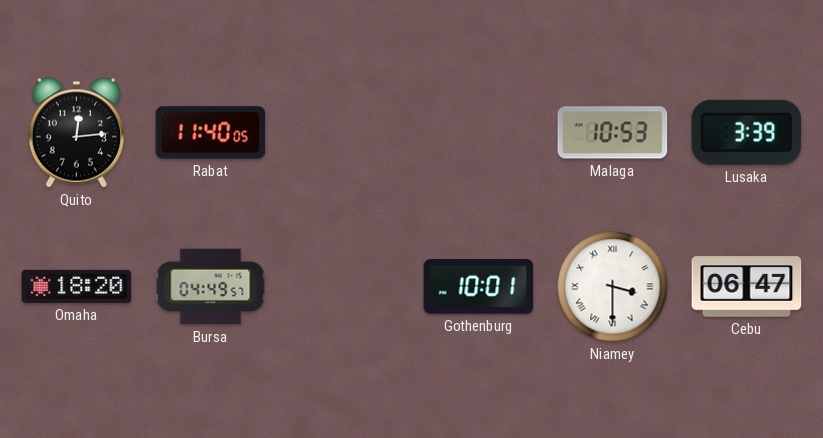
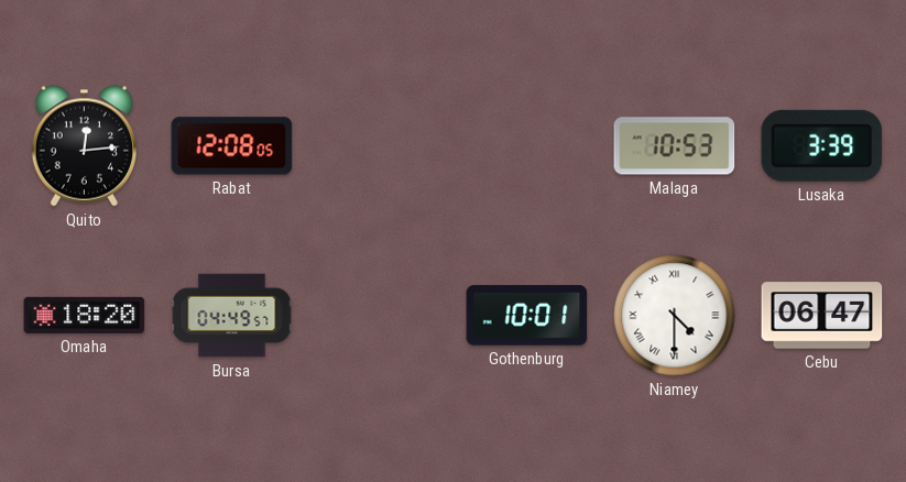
Rabat: 11:40 -> 12:08
Niamey: 3:30 -> 4:30
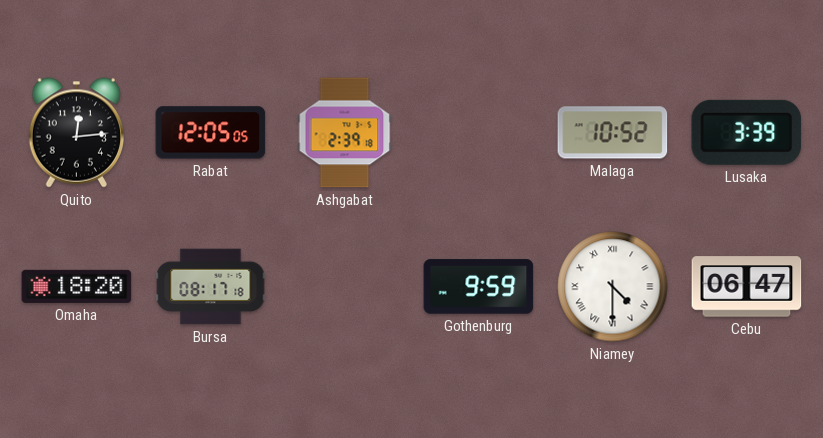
Rabat: 12:08 -> 12:05
Ashgabat: none -> 2:39
Malaga: 10:53 -> 10:52
Bursa: 04:49 -> 08:17
Gothenburg: 10:01 -> 9:59
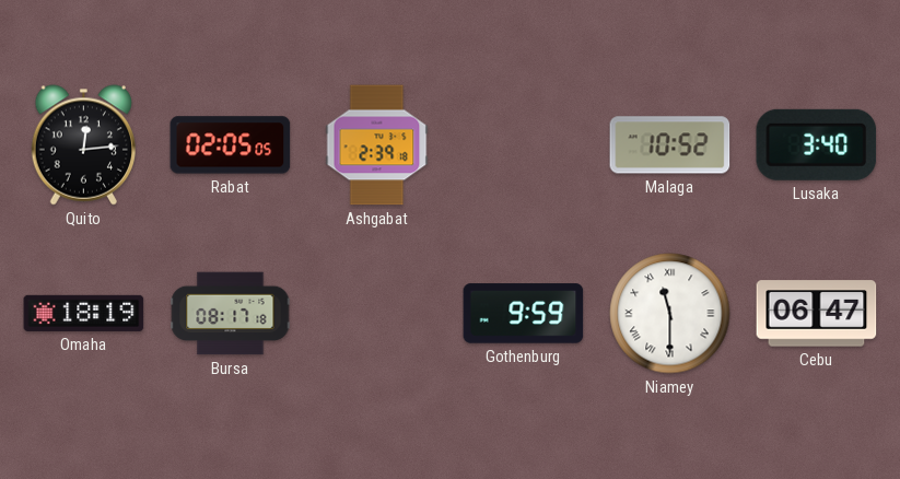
Rabat: 12:05 -> 02:05
Lusaka: 3:39 -> 3:40
Omaha: 18:20 -> 18:19
Niamey: 4:30 -> 11:30
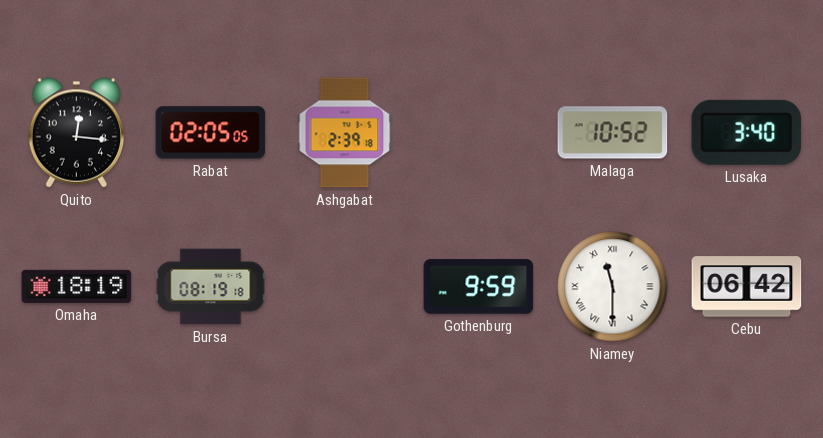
Quito: 12:14 -> 12:16
Bursa: 08:17 -> 08:19
Cebu: 06:47 -> 06:42
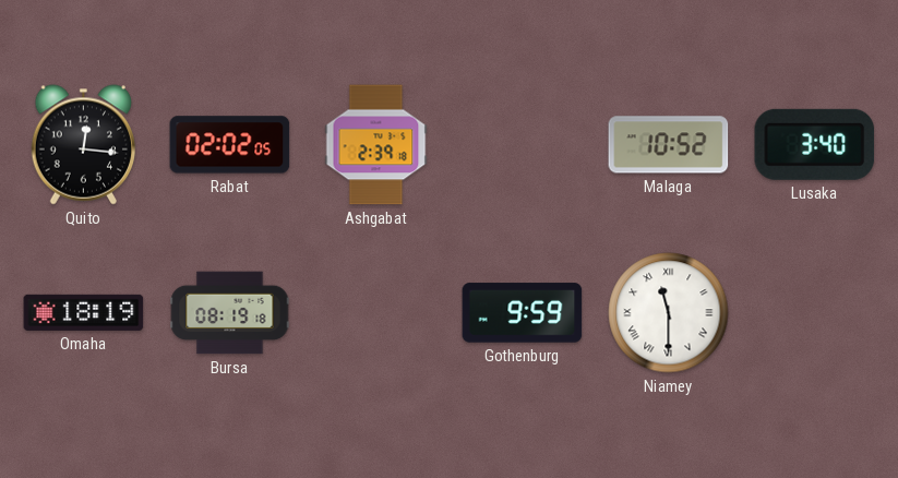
Rabat: 02:05 -> 02:02
Cebu: 06:42 -> none
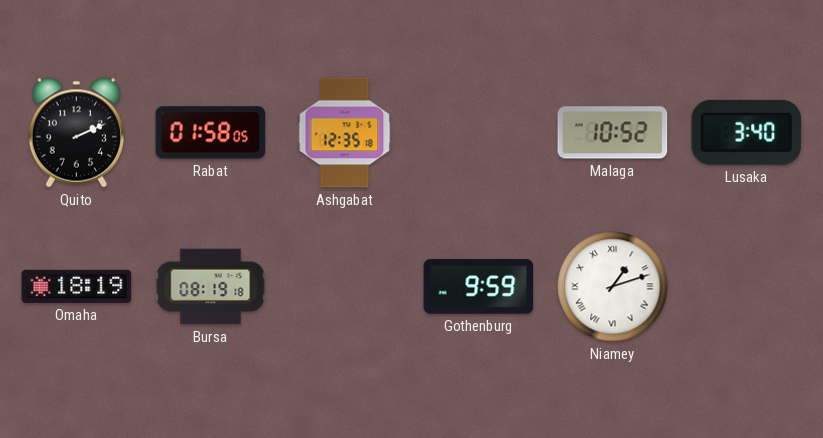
Quito: 12:16 -> 2:11
Rabat: 02:02 -> 01:58
Ashgabat: 2:39 -> 12:35
Niamey: 11:30 -> 1:12
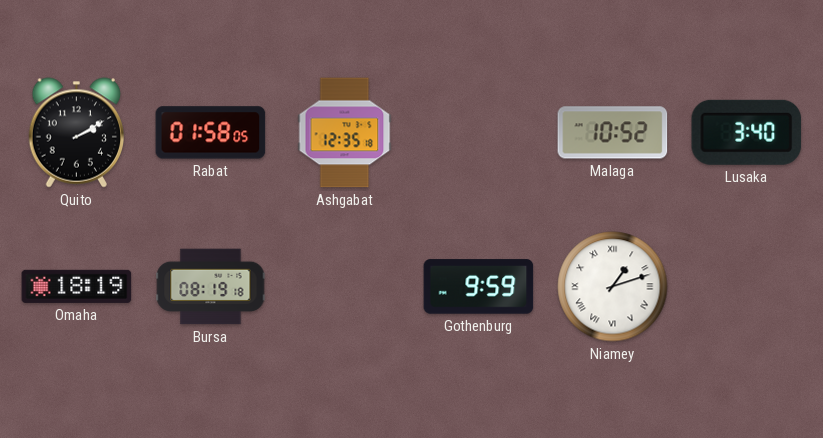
Quito: 2:11 -> 2:10
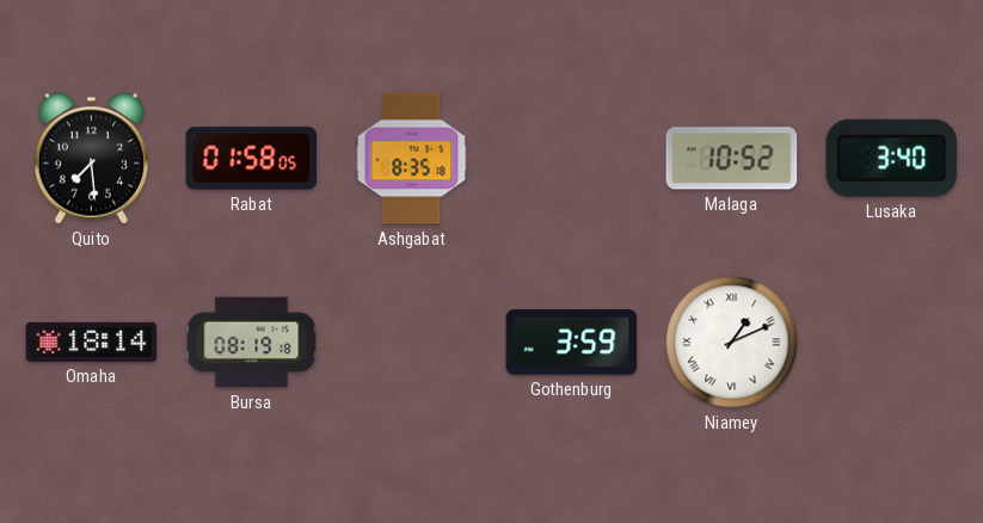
Quito: 2:10 -> 7:29
Ashgabat: 12:35 -> 8:35
Omaha: 18:19 -> 18:14
Gothenburg: 9:59 -> 3:59
Niamey: 1:12 -> 1:11
